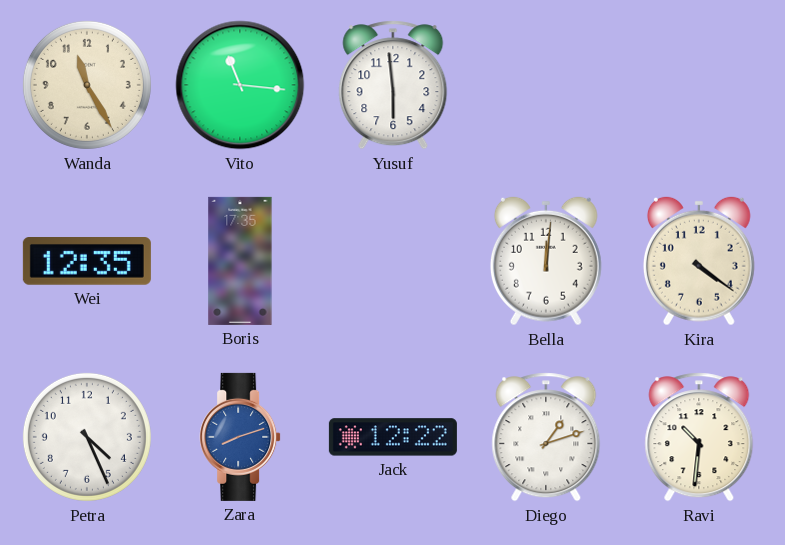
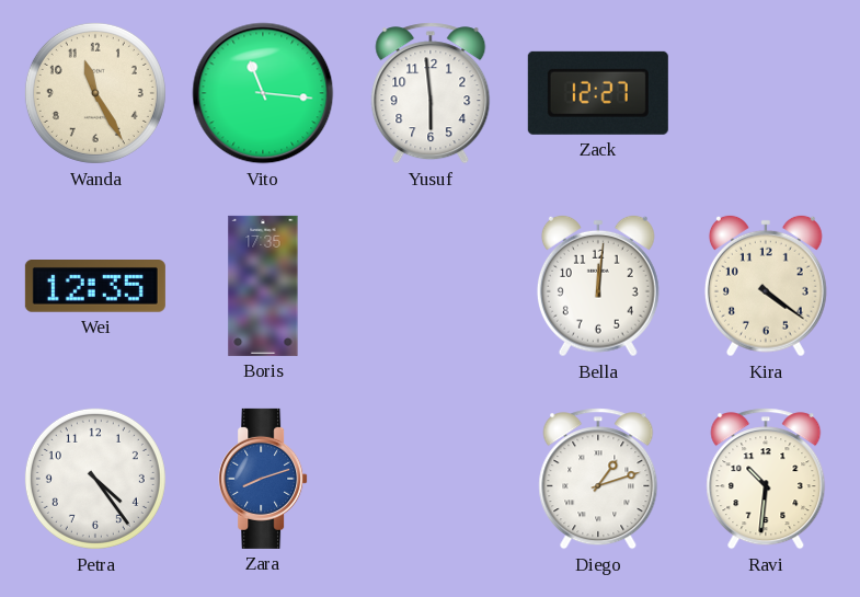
Zack: none -> 12:27
Petra: 4:26 -> 4:24
Jack: 12:22 -> none
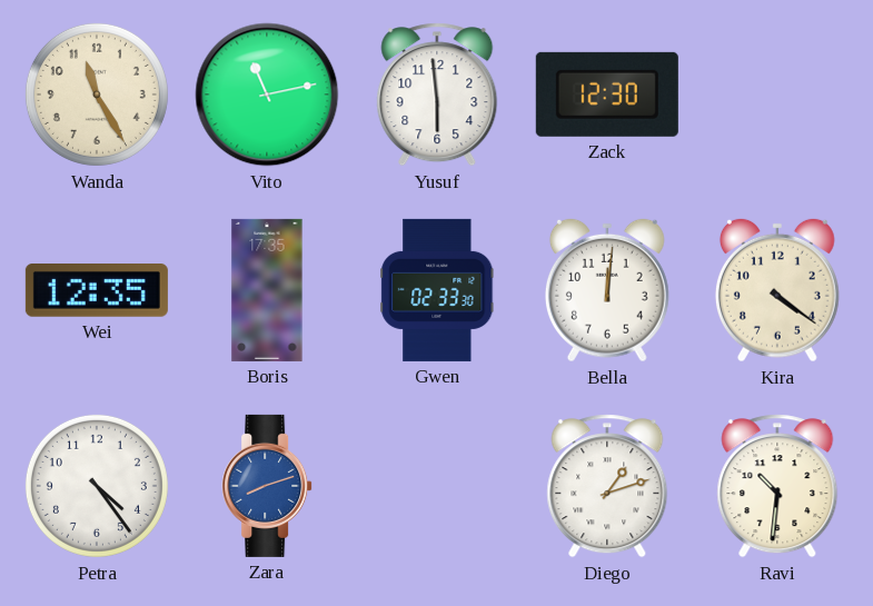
Vito: 11:16 -> 11:13
Zack: 12:27 -> 12:30
Gwen: none -> 02:33
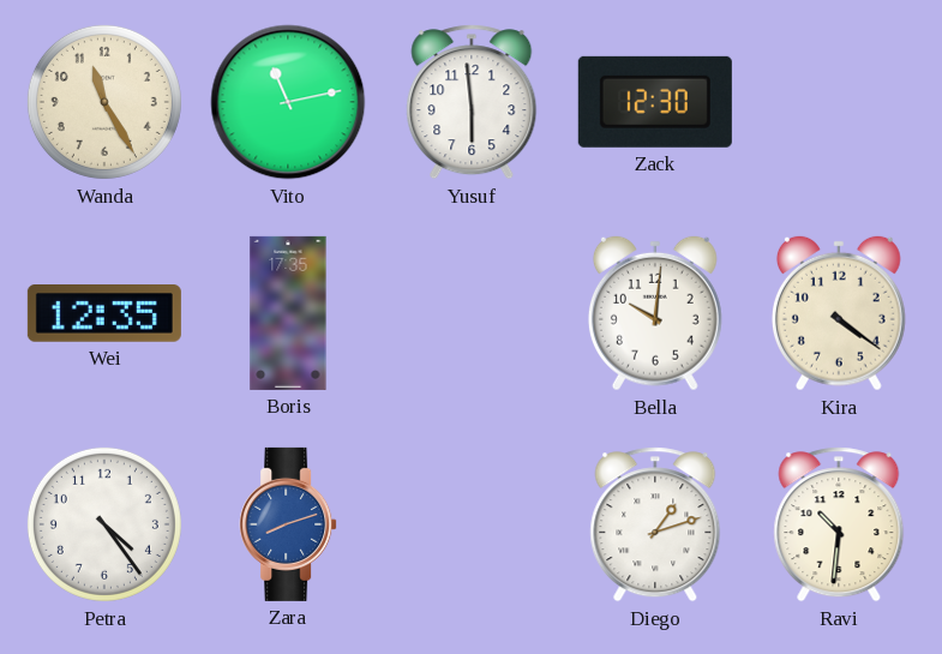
Gwen: 02:33 -> none
Bella: 12:01 -> 10:01
